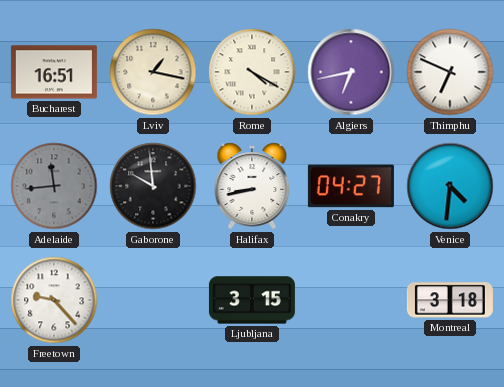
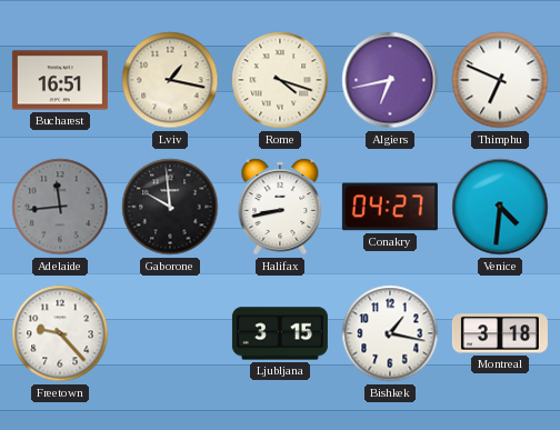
Rome: 4:20 -> 4:18
Bishkek: none -> 1:17
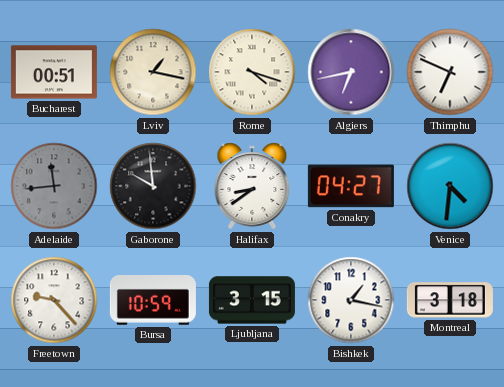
Bucharest: 16:51 -> 00:51
Halifax: 8:43 -> 8:39
Bursa: none -> 10:59
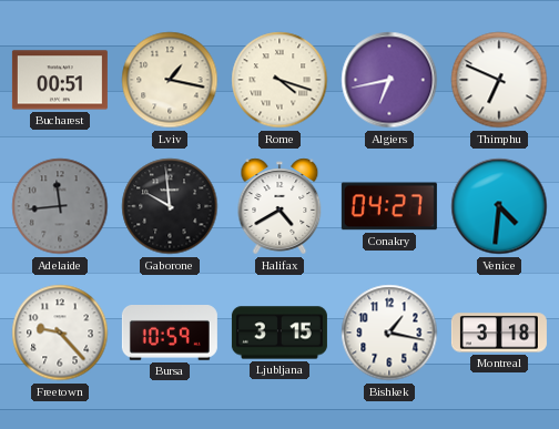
Halifax: 8:39 -> 4:40
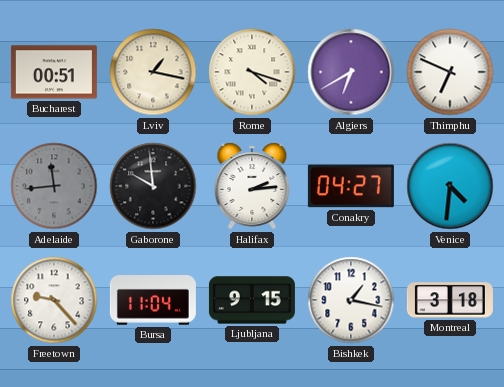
Algiers: 6:43 -> 6:40
Halifax: 4:40 -> 2:14
Bursa: 10:59 -> 11:04
Ljubljana: 3:15 -> 9:15
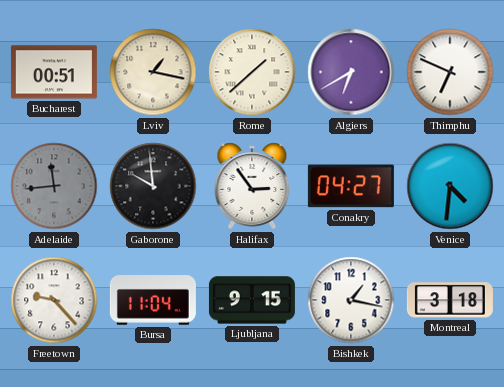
Rome: 4:18 -> 1:38
Halifax: 2:14 -> 2:54
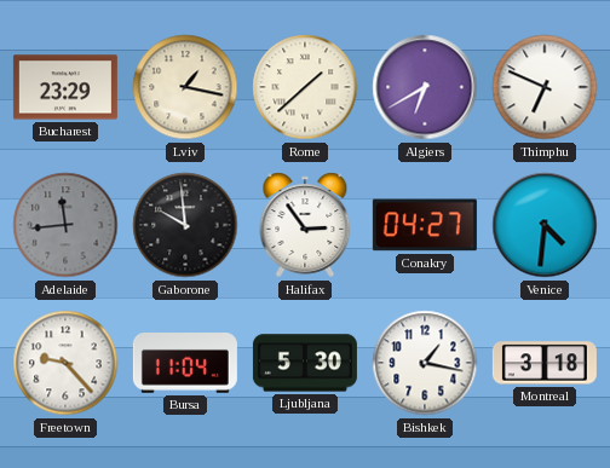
Bucharest: 00:51 -> 23:29
Ljubljana: 9:15 -> 5:30
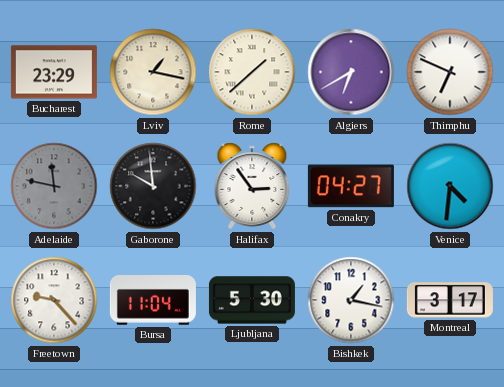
Adelaide: 11:44 -> 11:47
Montreal: 3:18 -> 3:17
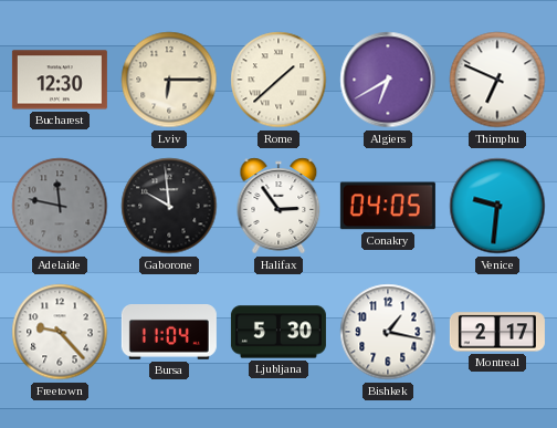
Bucharest: 23:29 -> 12:30
Lviv: 1:17 -> 6:15
Conakry: 04:27 -> 04:05
Venice: 4:31 -> 9:31
Montreal: 3:17 -> 2:17
